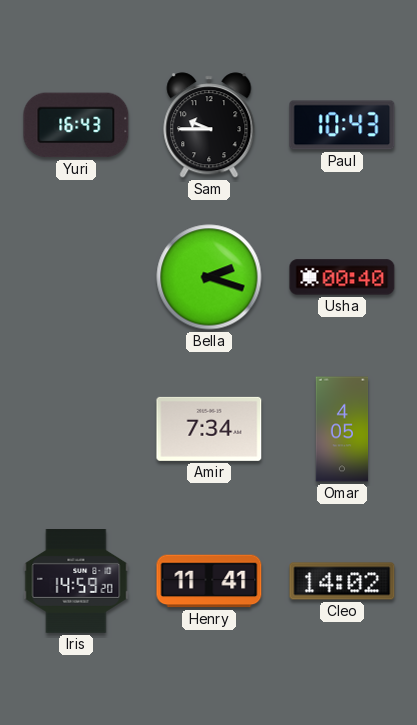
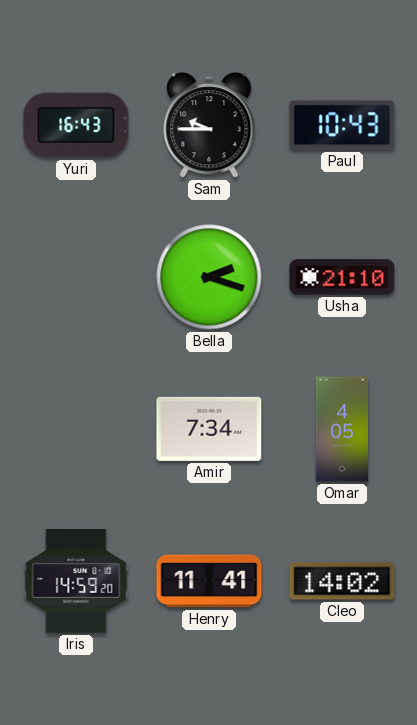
Usha: 00:40 -> 21:10
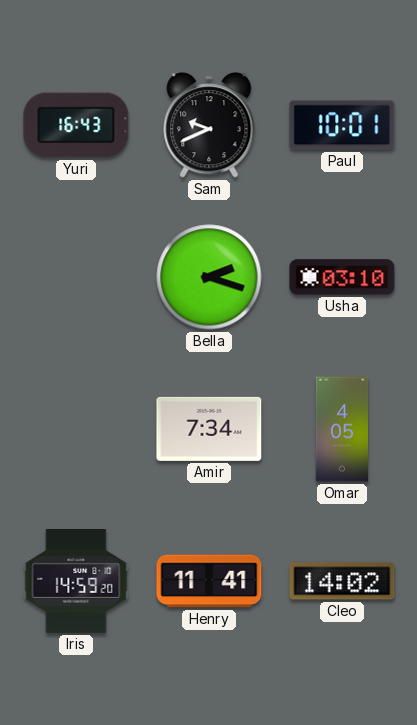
Sam: 9:45 -> 9:41
Paul: 10:43 -> 10:01
Usha: 21:10 -> 03:10
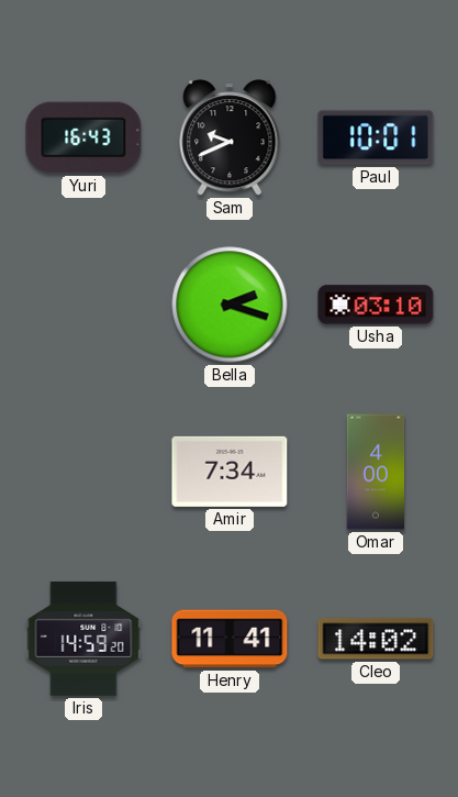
Omar: 4:05 -> 4:00
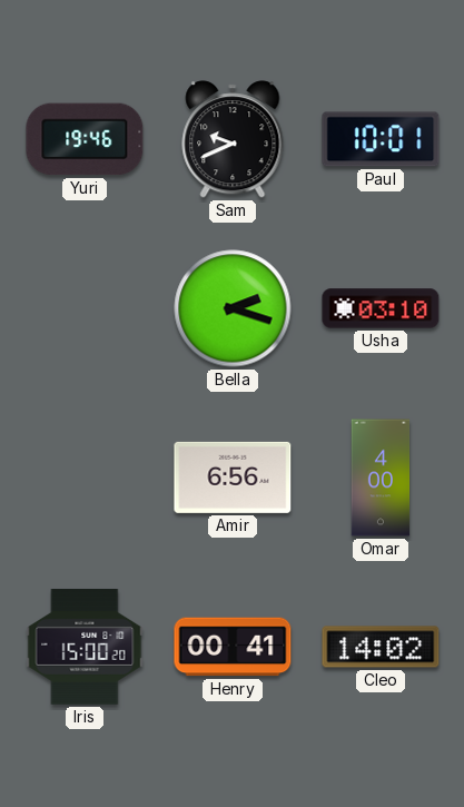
Yuri: 16:43 -> 19:46
Amir: 7:34 -> 6:56
Iris: 14:59 -> 15:00
Henry: 11:41 -> 00:41
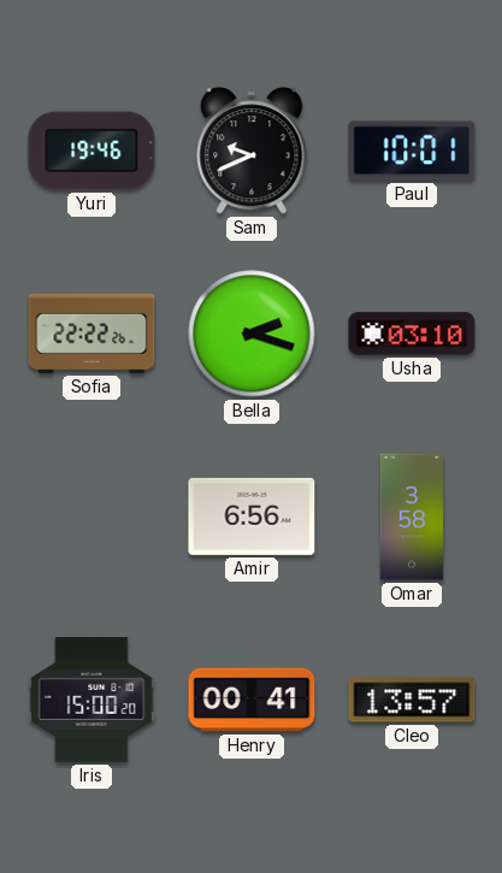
Sofia: none -> 22:22
Omar: 4:00 -> 3:58
Cleo: 14:02 -> 13:57
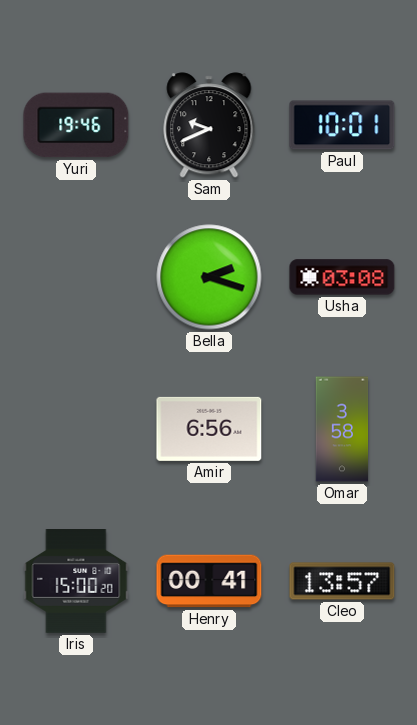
Sofia: 22:22 -> none
Usha: 03:10 -> 03:08
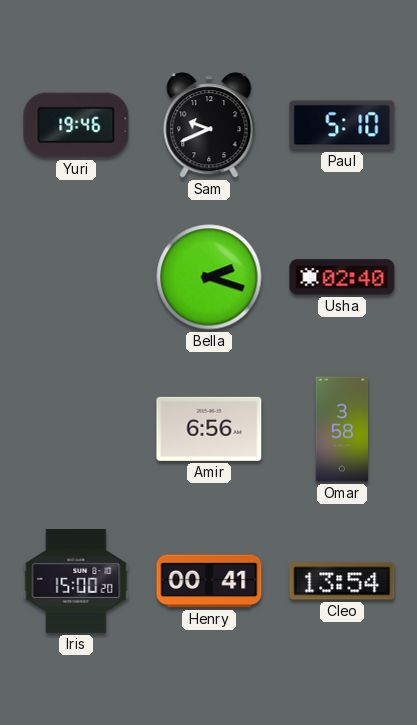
Paul: 10:01 -> 5:10
Usha: 03:08 -> 02:40
Cleo: 13:57 -> 13:54
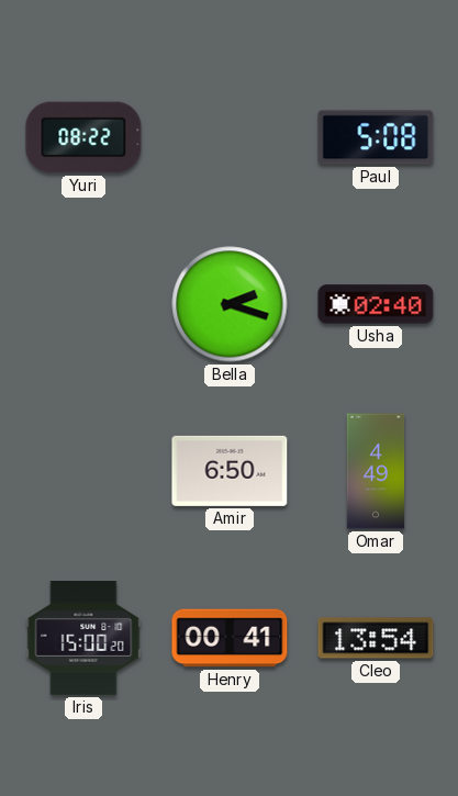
Yuri: 19:46 -> 08:22
Sam: 9:41 -> none
Paul: 5:10 -> 5:08
Amir: 6:56 -> 6:50
Omar: 3:58 -> 4:49
